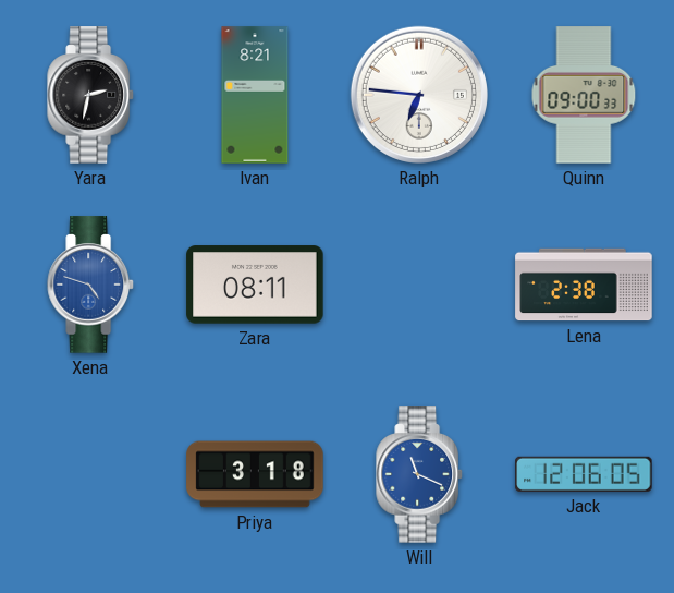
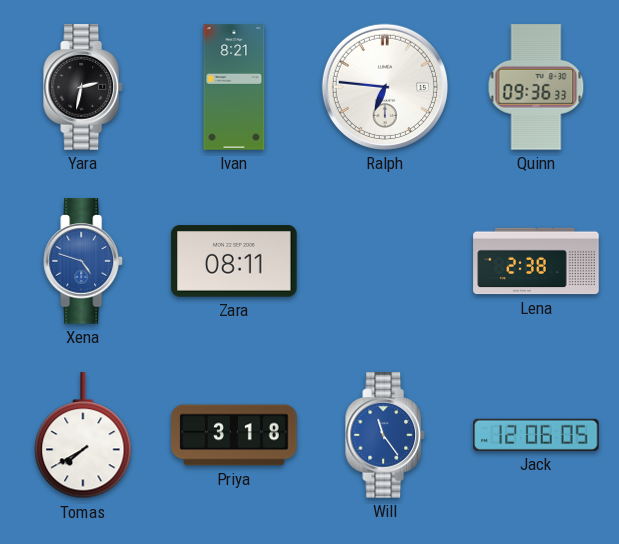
Quinn: 09:00 -> 09:36
Tomas: none -> 7:40
Will: 11:19 -> 11:24
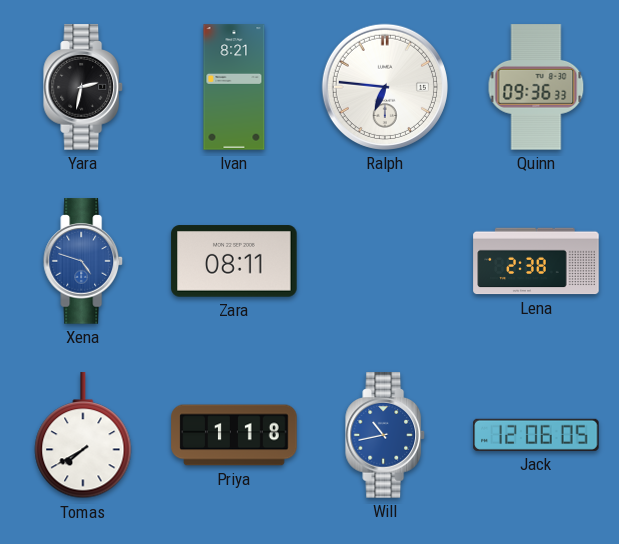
Priya: 3:18 -> 1:18
Will: 11:24 -> 10:43
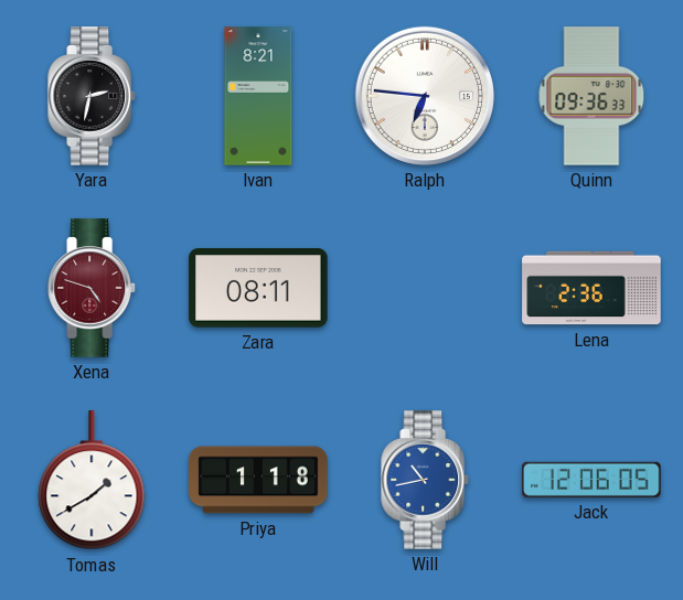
Xena dial: blue -> burgundy
Lena: 2:38 -> 2:36
Tomas: 7:40 -> 1:40
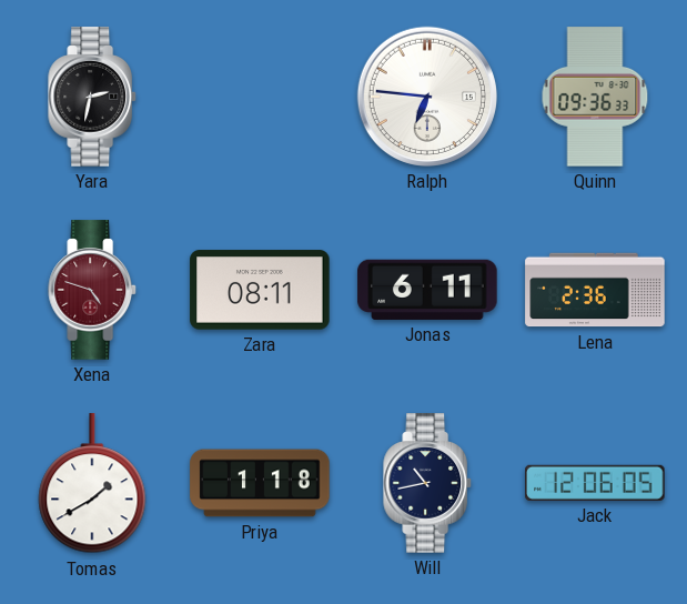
Ivan: 8:21 -> none
Jonas: none -> 6:11
Will dial: blue -> navy
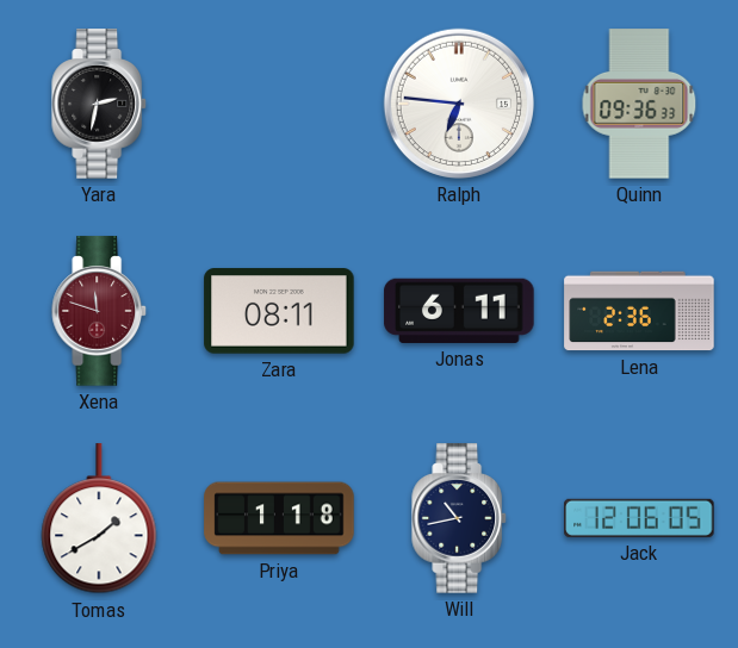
Xena: 4:48 -> 11:48
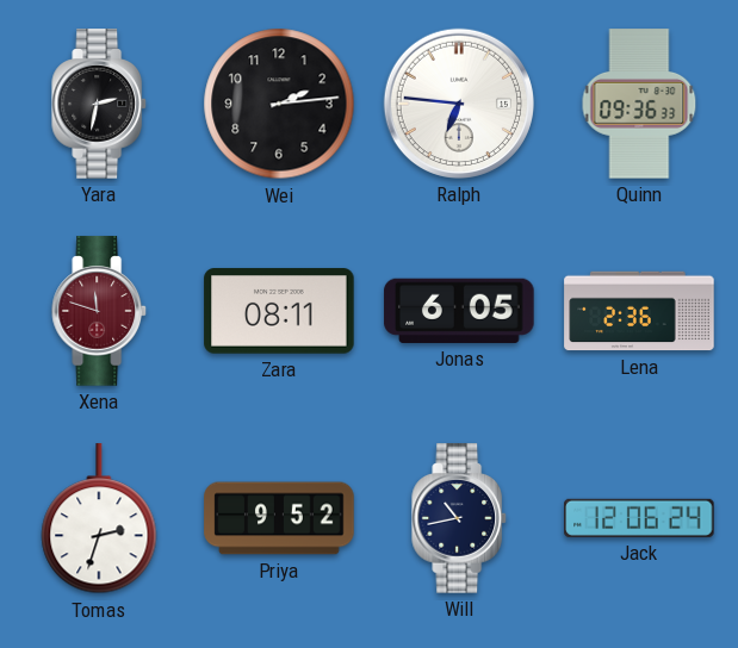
Wei: none -> 2:14
Jonas: 6:11 -> 6:05
Tomas: 1:40 -> 2:33
Priya: 1:18 -> 9:52
Jack: 12:06:05 -> 12:06:24
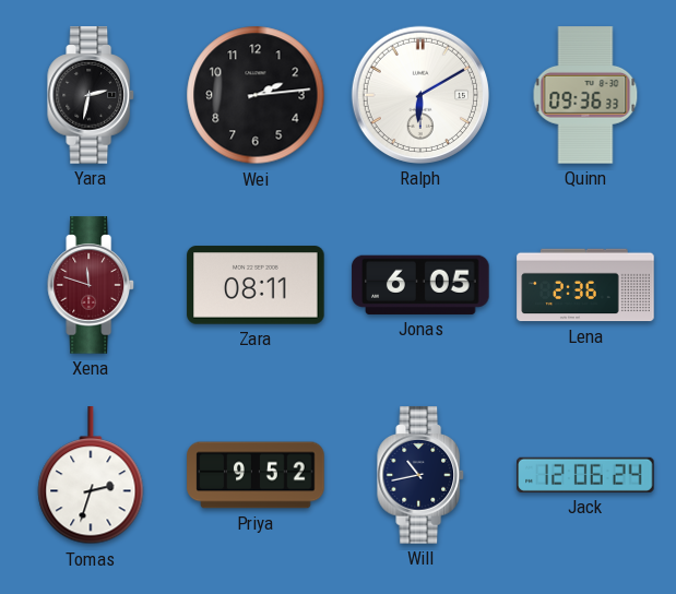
Ralph: 6:46 -> 6:10
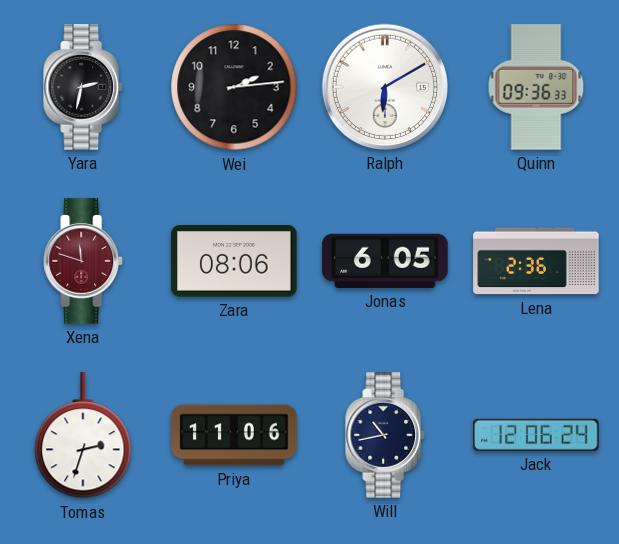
Zara: 08:11 -> 08:06
Priya: 9:52 -> 11:06
